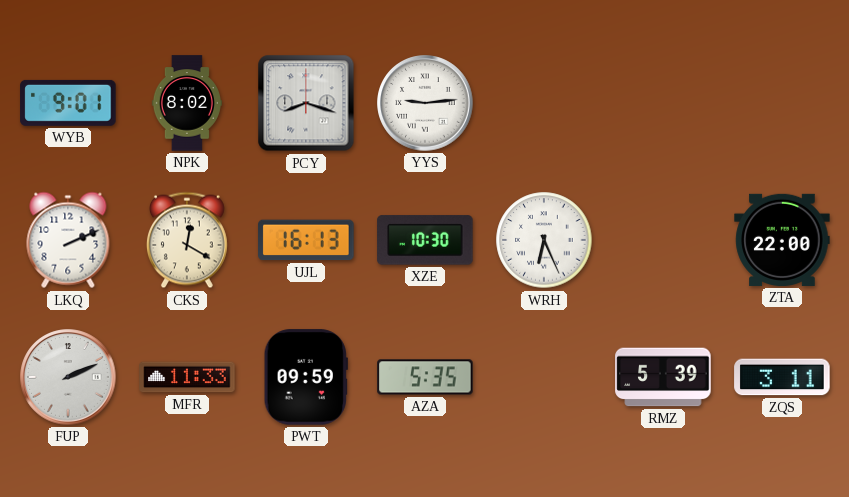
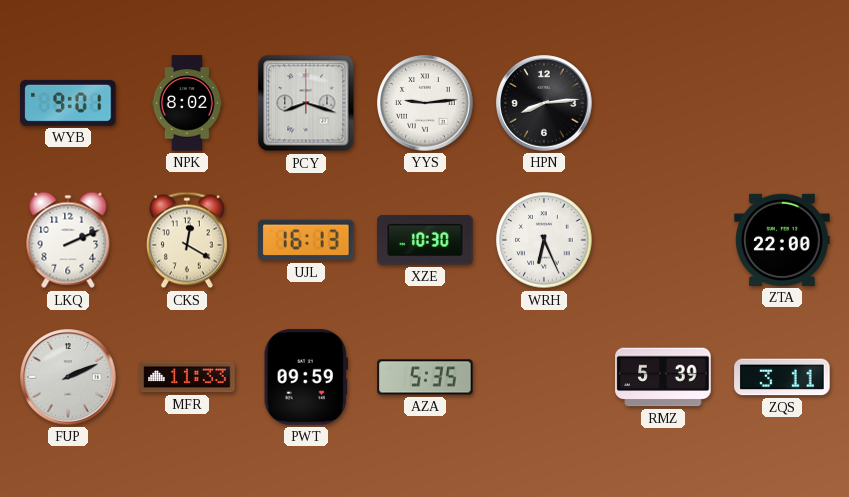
HPN: none -> 8:14
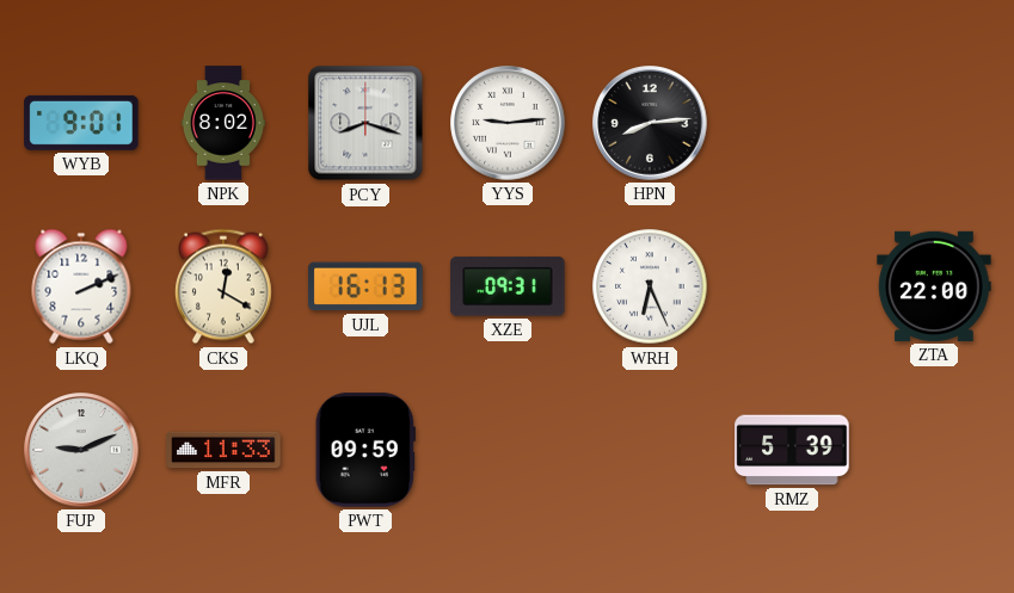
XZE: 10:30 -> 09:31
FUP: 2:11 -> 9:11
AZA: 5:35 -> none
ZQS: 3:11 -> none
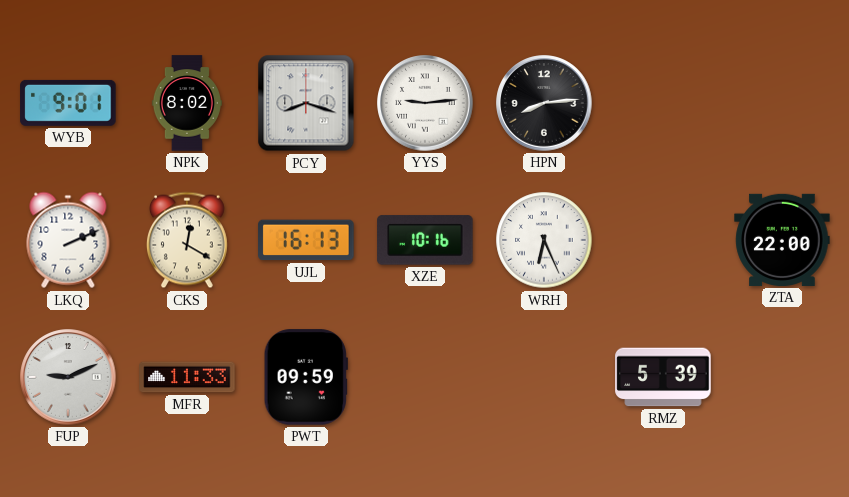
XZE: 09:31 -> 10:16
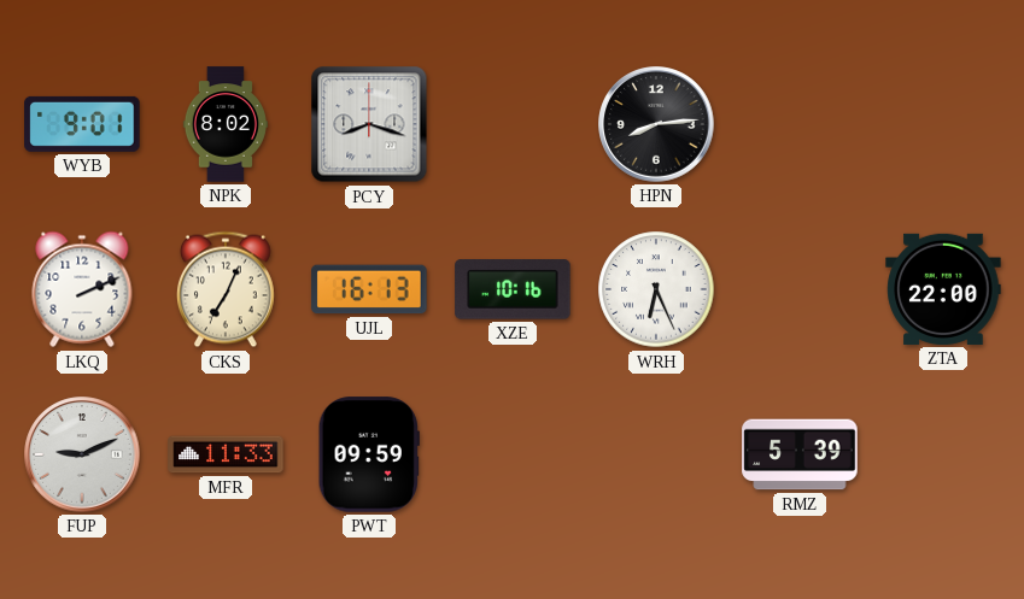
YYS: 9:14 -> none
CKS: 12:20 -> 7:04
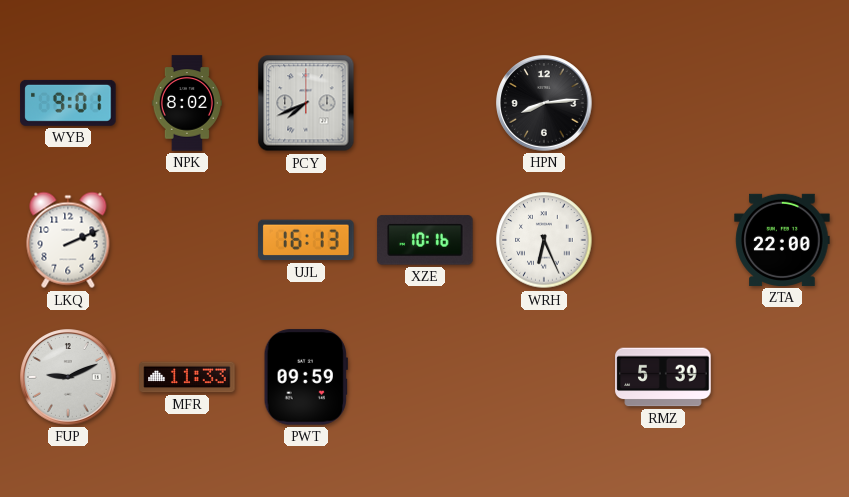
PCY: 8:18 -> 7:41
CKS: 7:04 -> none
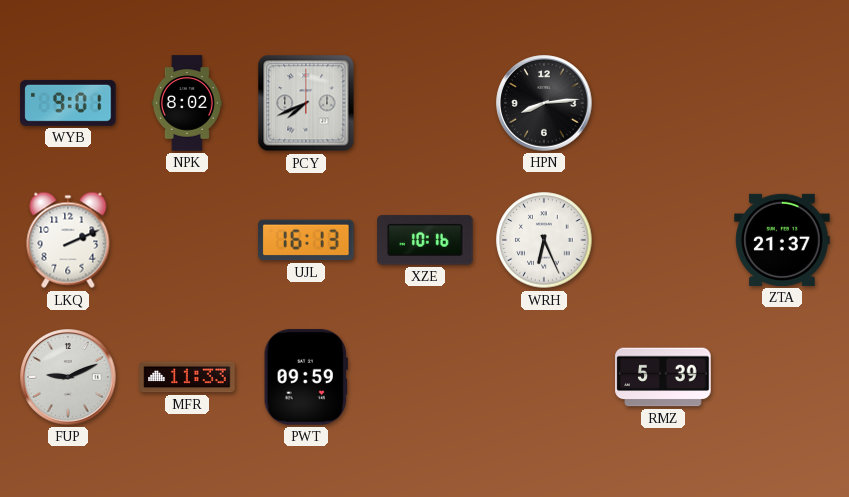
ZTA: 22:00 -> 21:37
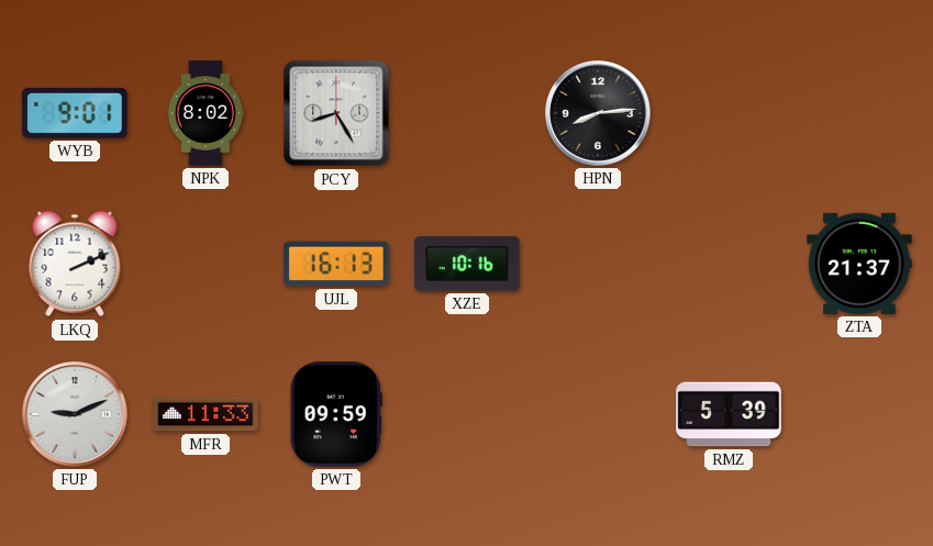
PCY: 7:41 -> 8:25
WRH: 6:26 -> none
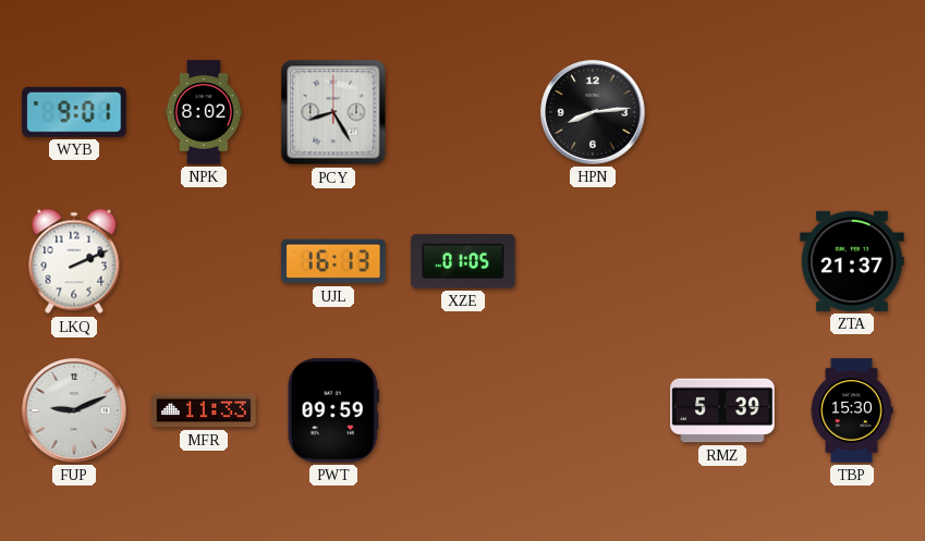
XZE: 10:16 -> 01:05
TBP: none -> 15:30
